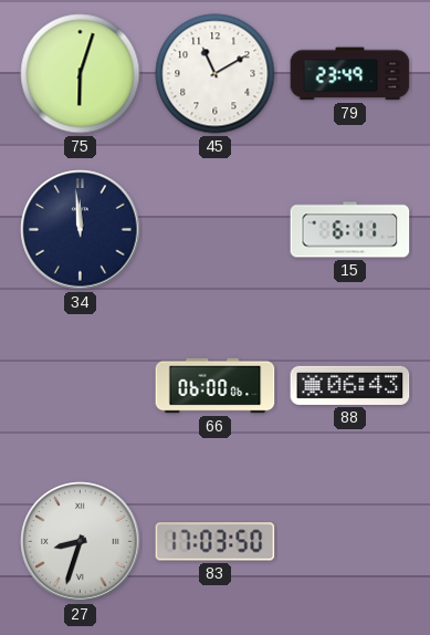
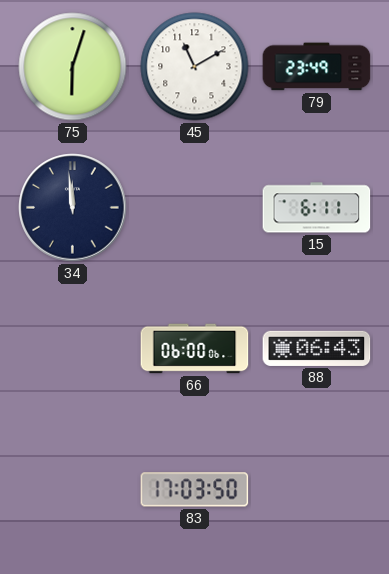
27: 8:33 -> none
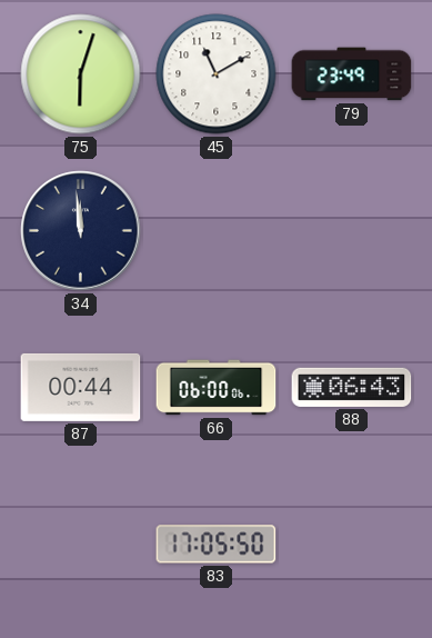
15: 6:11 -> none
87: none -> 00:44
83: 17:03 -> 17:05
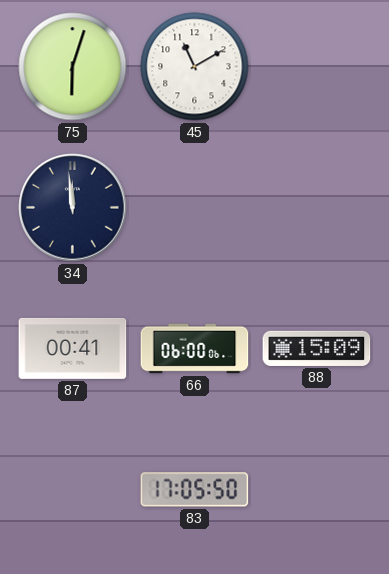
79: 23:49 -> none
87: 00:44 -> 00:41
88: 06:43 -> 15:09
